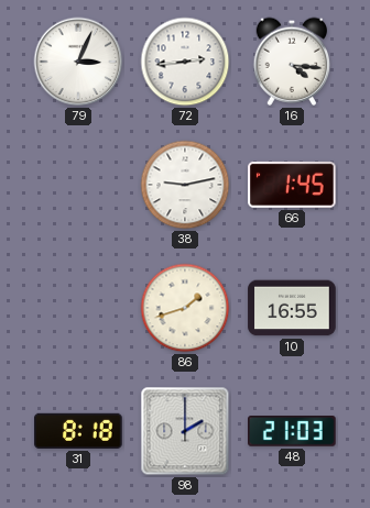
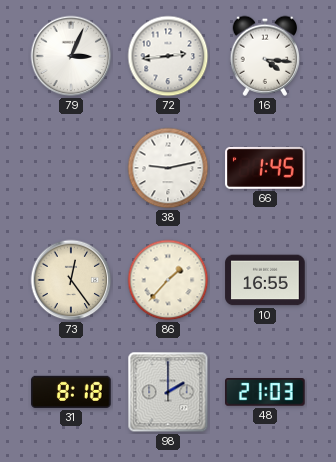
73: none -> 12:24
86: 1:42 -> 1:37
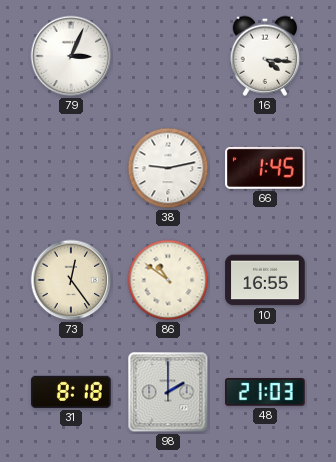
72: 2:44 -> none
86: 1:37 -> 10:51
